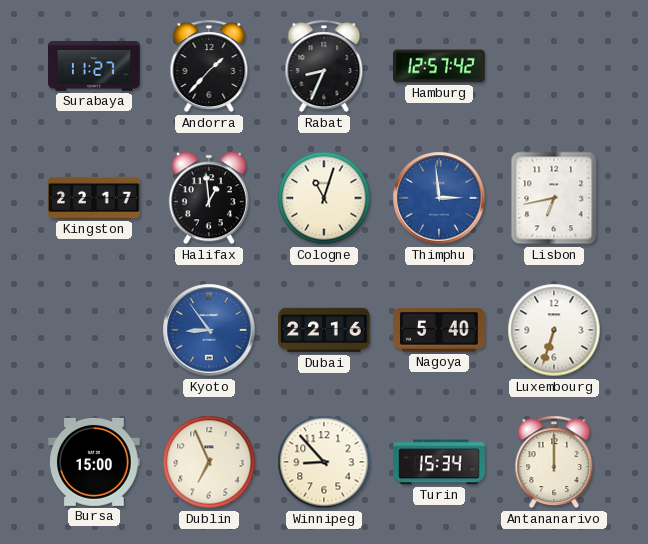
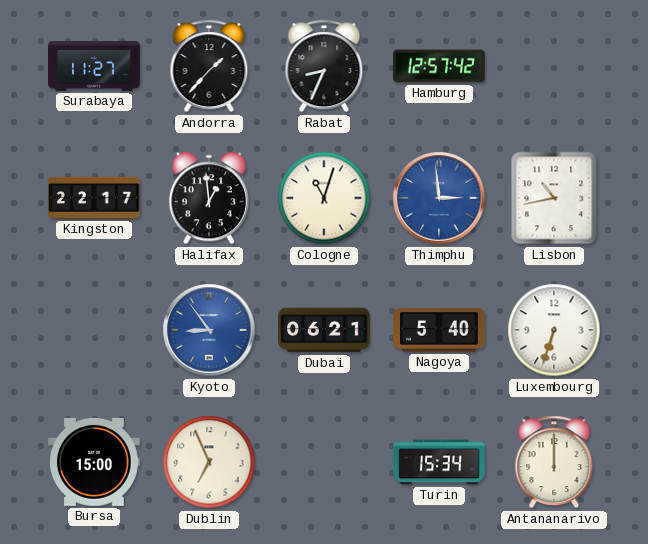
Lisbon: 6:43 -> 10:43
Dubai: 22:16 -> 06:21
Winnipeg: 8:53 -> none
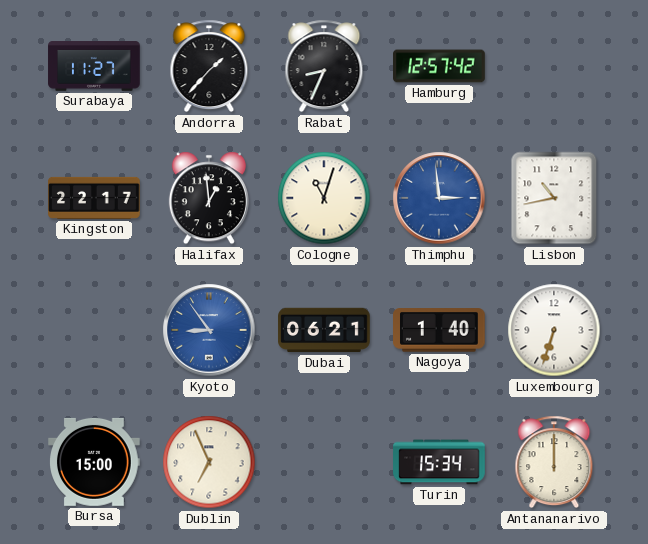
Nagoya: 5:40 -> 1:40
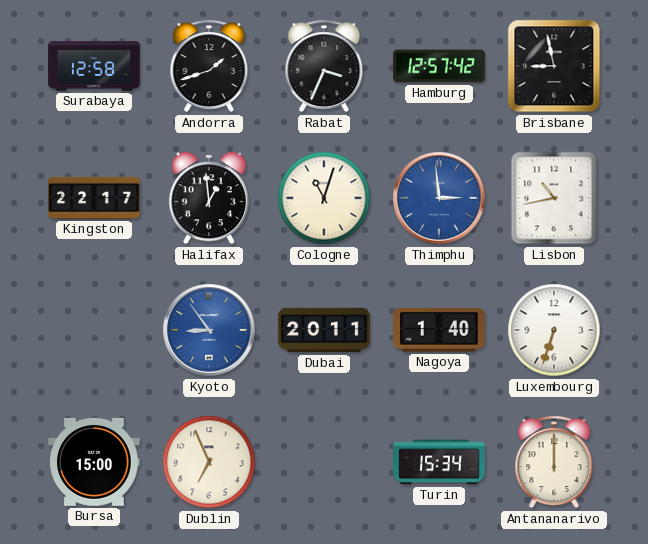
Surabaya: 11:27 -> 12:58
Andorra: 1:37 -> 1:42
Rabat: 8:34 -> 3:34
Brisbane: none -> 8:58
Dubai: 06:21 -> 20:11
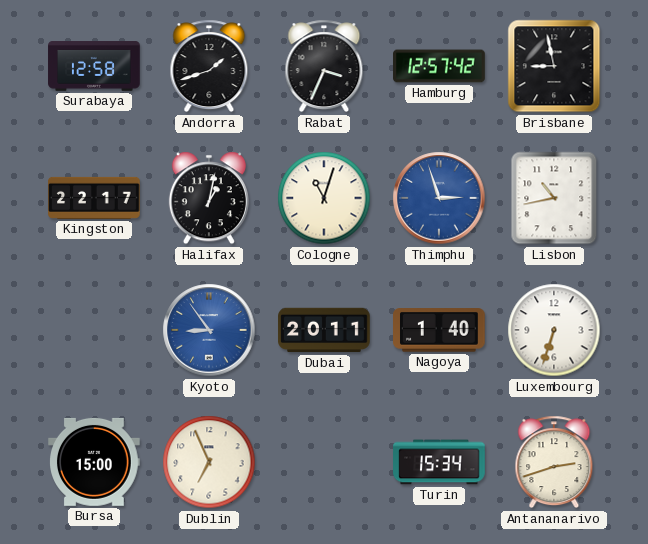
Halifax: 12:59 -> 1:02
Thimphu: 2:59 -> 2:57
Antananarivo: 12:00 -> 2:42
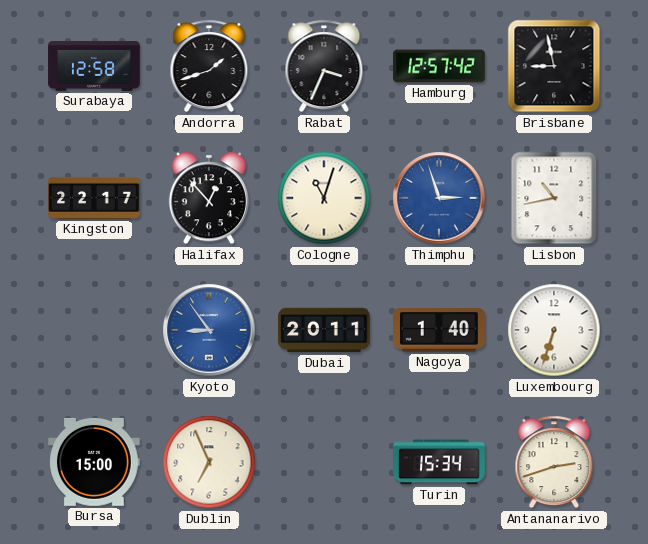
Halifax: 1:02 -> 12:53
